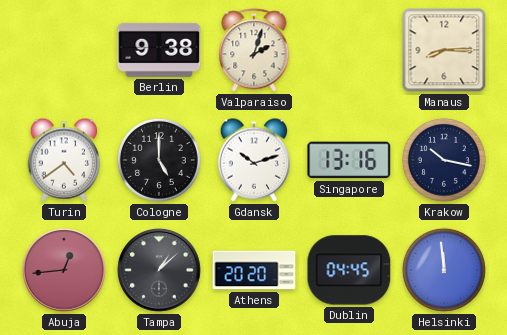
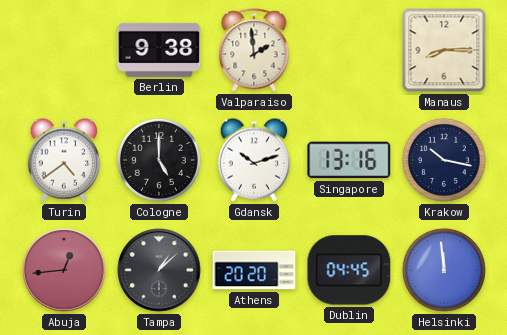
Valparaiso: 2:03 -> 1:59
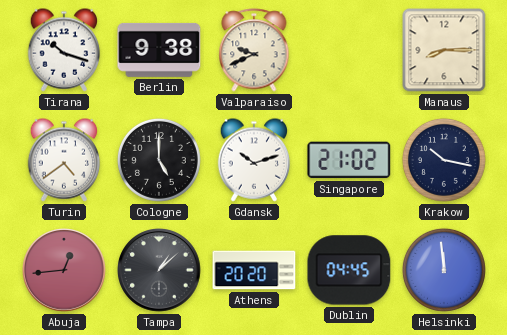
Tirana: none -> 10:18
Valparaiso: 1:59 -> 9:41
Singapore: 13:16 -> 21:02
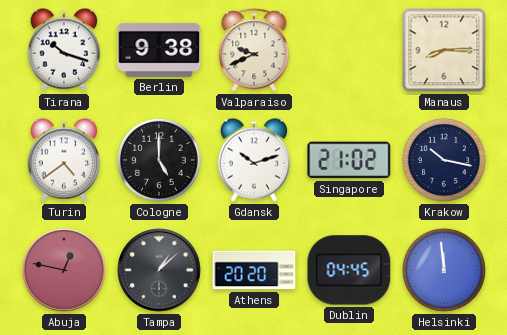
Abuja: 12:44 -> 12:47
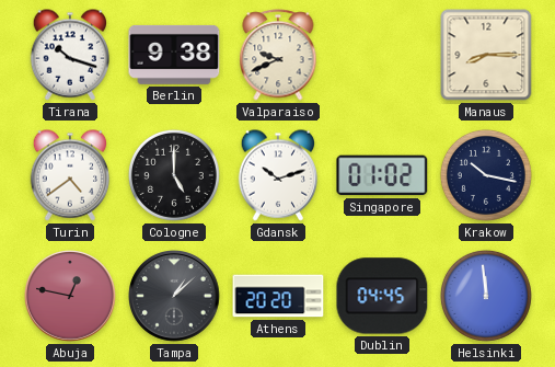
Singapore: 21:02 -> 01:02
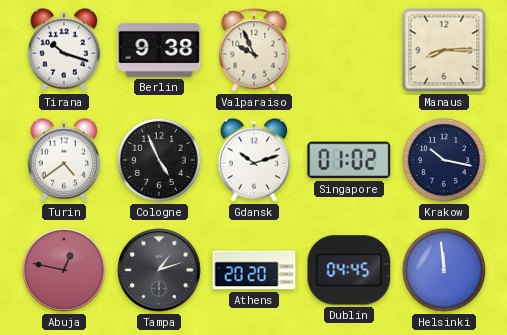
Valparaiso: 9:41 -> 9:56
Cologne: 5:00 -> 4:56
Tampa: 1:08 -> 1:12
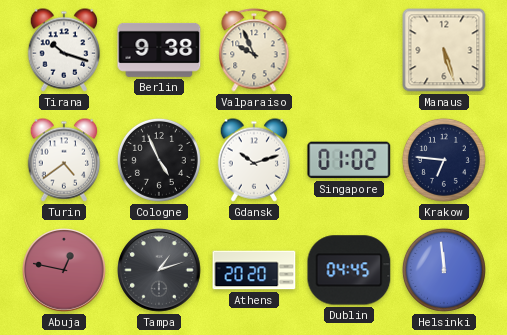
Manaus: 8:15 -> 5:27
Krakow: 10:17 -> 6:46
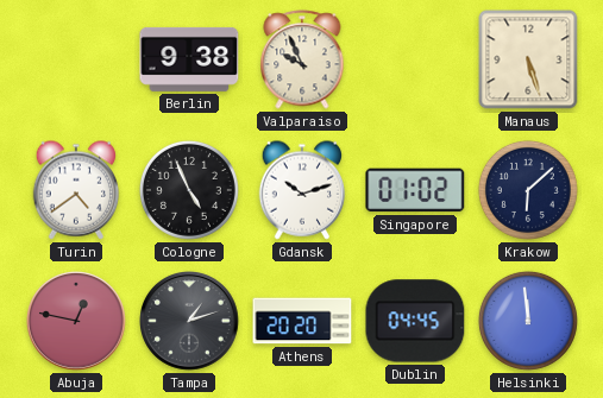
Tirana: 10:18 -> none
Krakow: 6:46 -> 6:08
